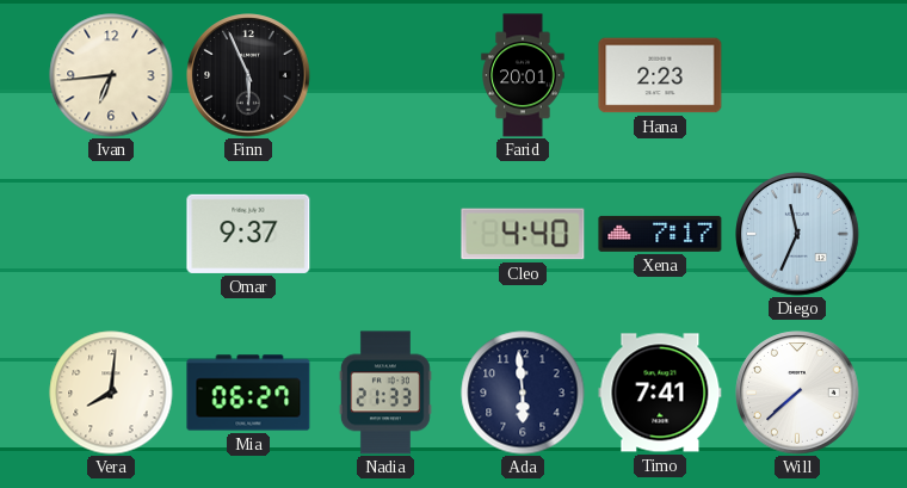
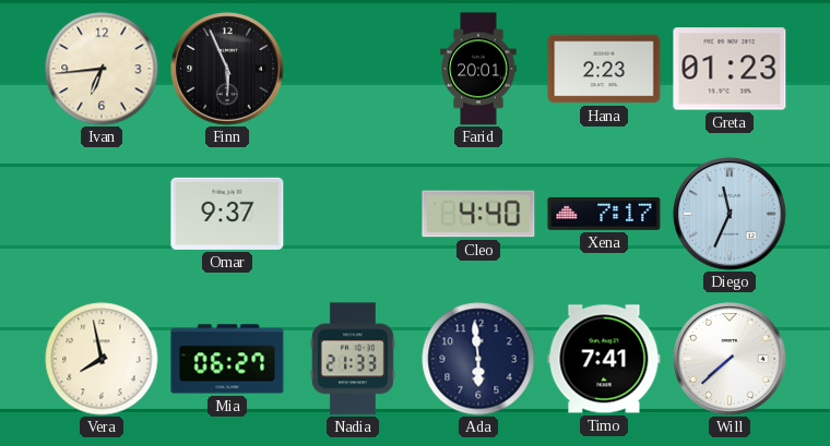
Greta: none -> 01:23
Vera: 8:01 -> 7:58
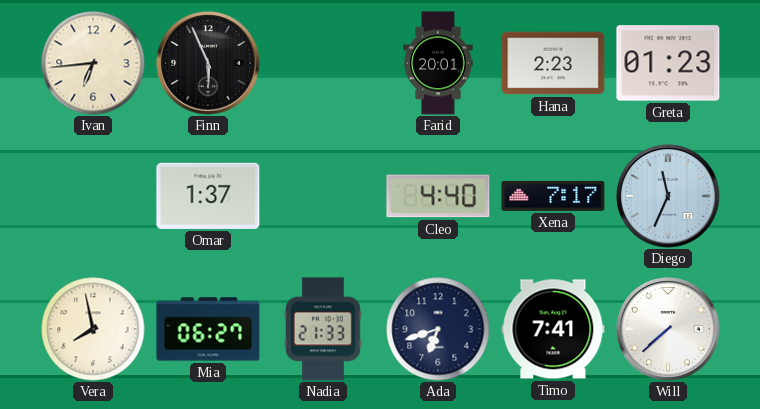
Omar: 9:37 -> 1:37
Ada: 5:59 -> 6:42
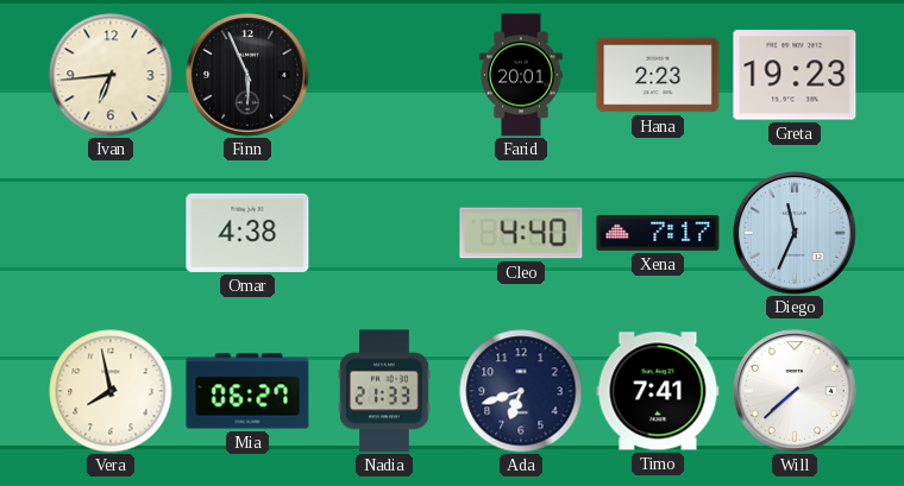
Greta: 01:23 -> 19:23
Omar: 1:37 -> 4:38
